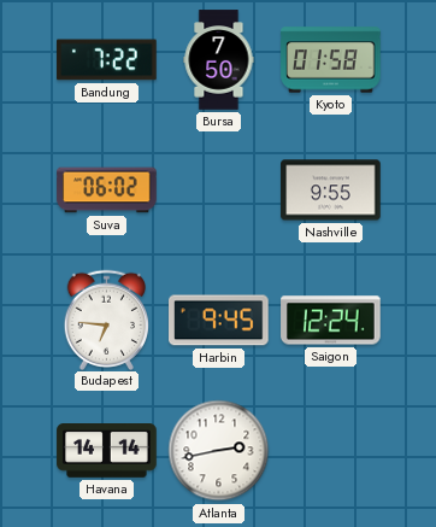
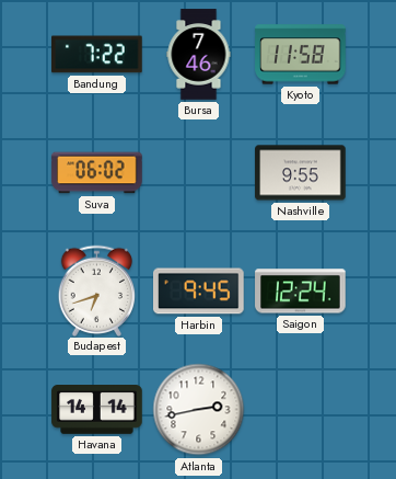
Bursa: 7:50 -> 7:46
Kyoto: 01:58 -> 11:58
Budapest: 6:46 -> 6:42
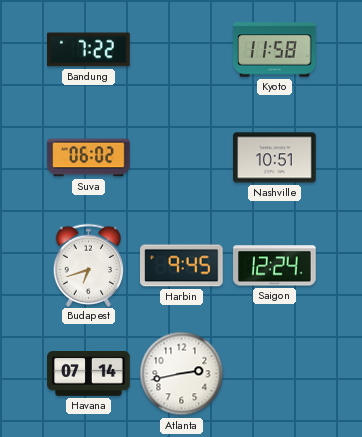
Bursa: 7:46 -> none
Nashville: 9:55 -> 10:51
Havana: 14:14 -> 07:14
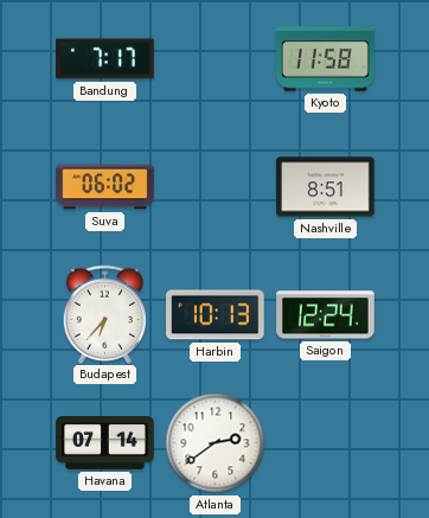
Bandung: 7:22 -> 7:17
Nashville: 10:51 -> 8:51
Budapest: 6:42 -> 6:37
Harbin: 9:45 -> 10:13
Atlanta: 2:43 -> 2:39
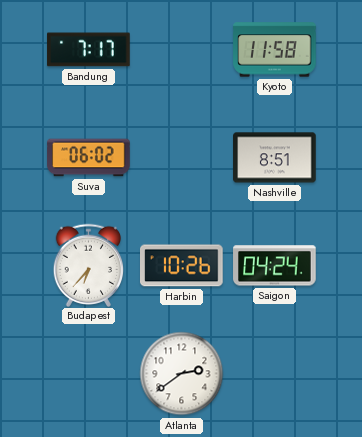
Harbin: 10:13 -> 10:26
Saigon: 12:24 -> 04:24
Havana: 07:14 -> none
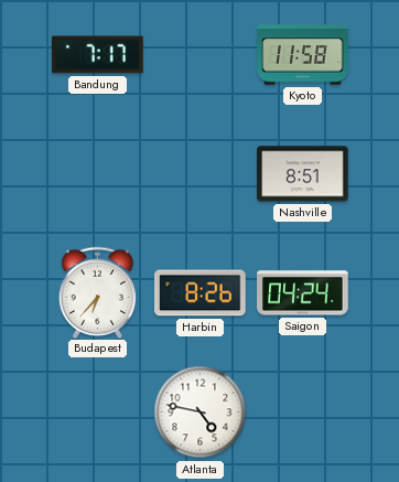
Suva: 06:02 -> none
Harbin: 10:26 -> 8:26
Atlanta: 2:39 -> 4:47
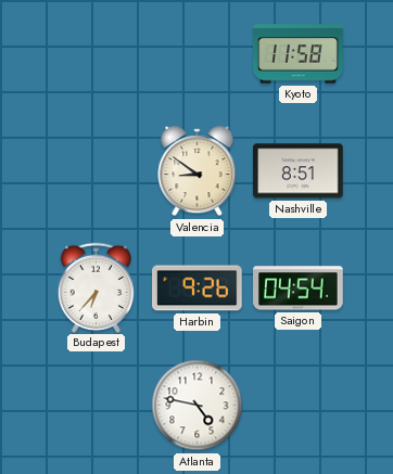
Bandung: 7:17 -> none
Valencia: none -> 8:51
Harbin: 8:26 -> 9:26
Saigon: 04:24 -> 04:54
